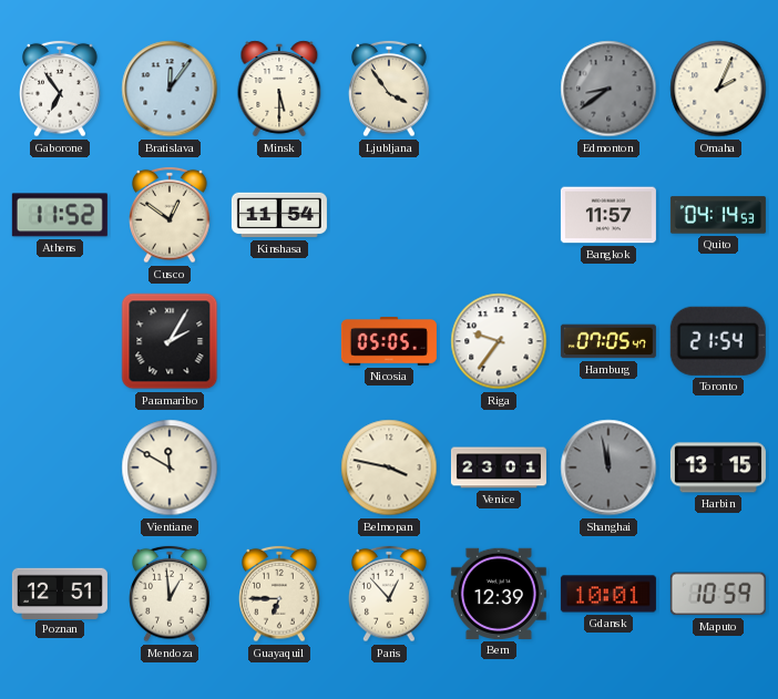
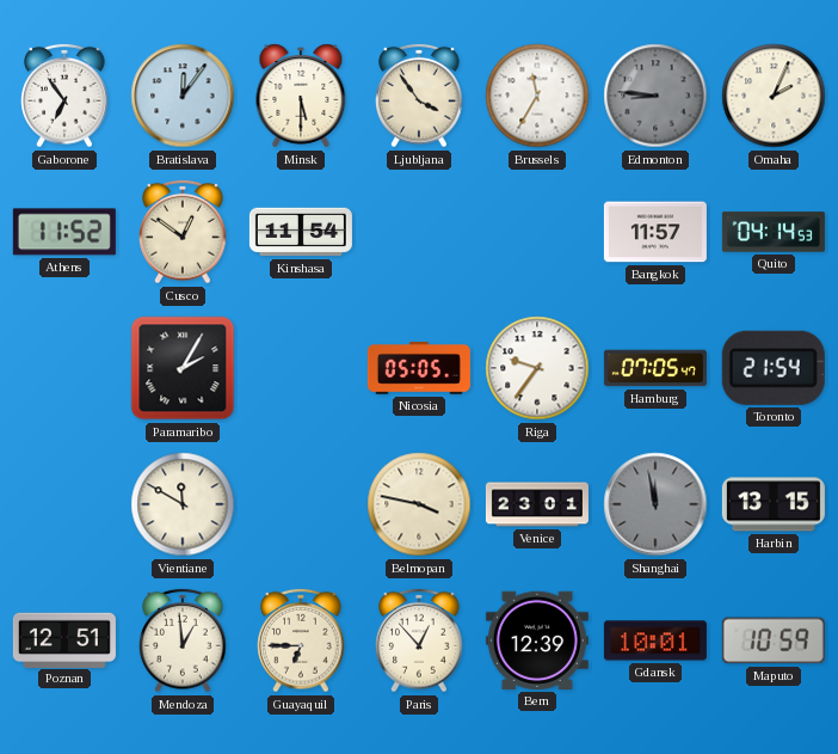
Brussels: none -> 11:35
Edmonton: 8:39 -> 8:46
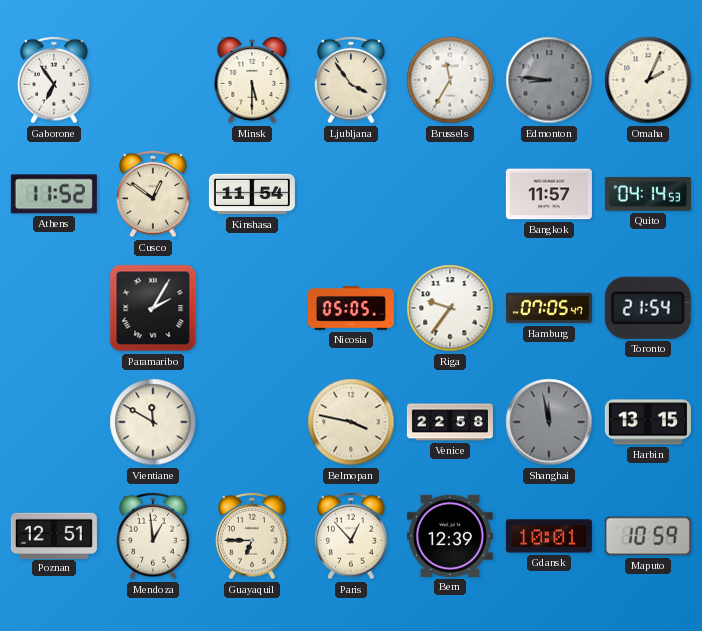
Bratislava: 12:06 -> none
Venice: 23:01 -> 22:58
